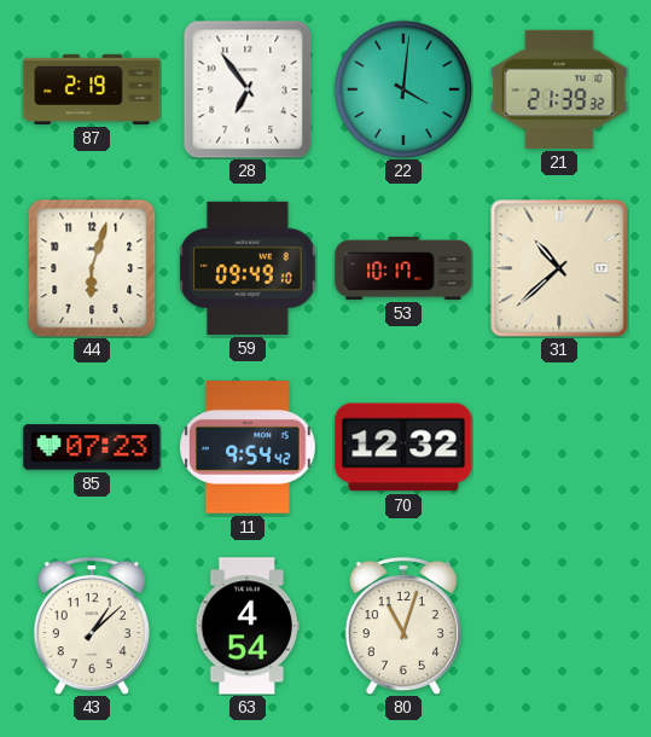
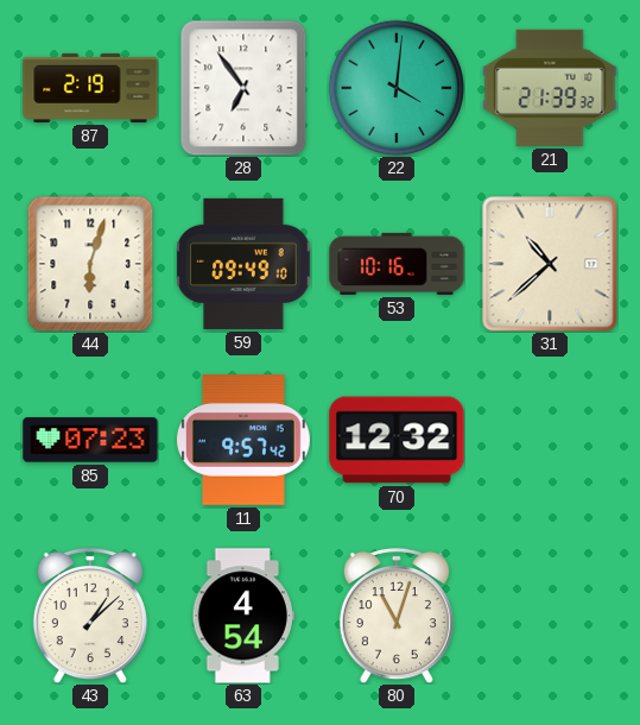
53: 10:17 -> 10:16
11: 9:54 -> 9:57
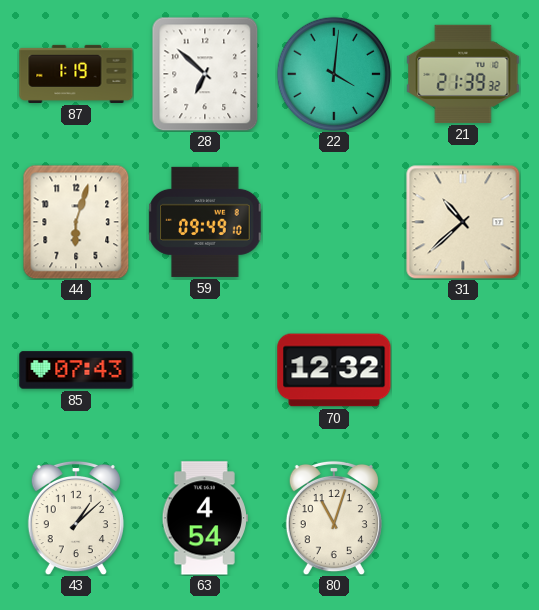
87: 2:19 -> 1:19
28: 6:54 -> 6:52
53: 10:16 -> none
85: 07:23 -> 07:43
11: 9:57 -> none
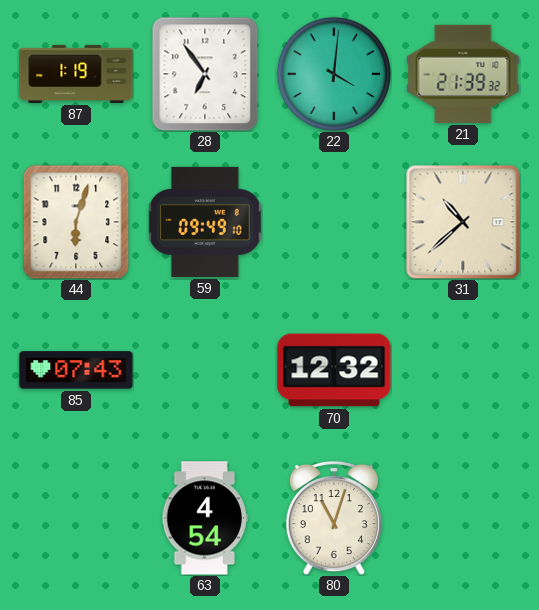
28: 6:52 -> 6:54
43: 1:08 -> none
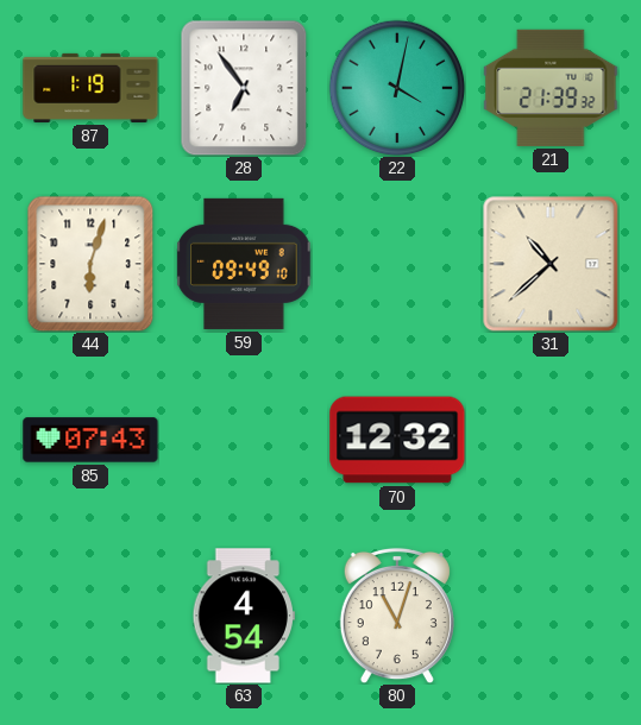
22: 4:01 -> 4:02
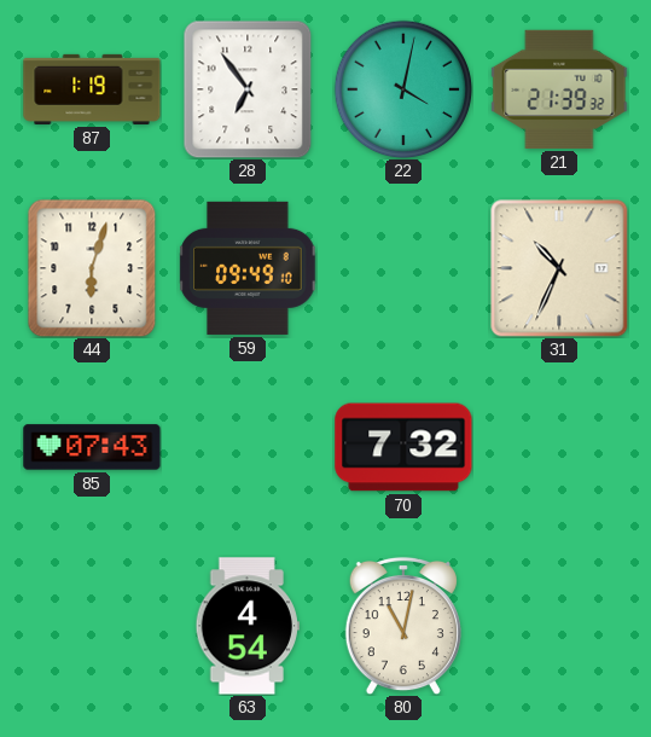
31: 10:38 -> 10:34
70: 12:32 -> 7:32
80: 11:03 -> 11:02
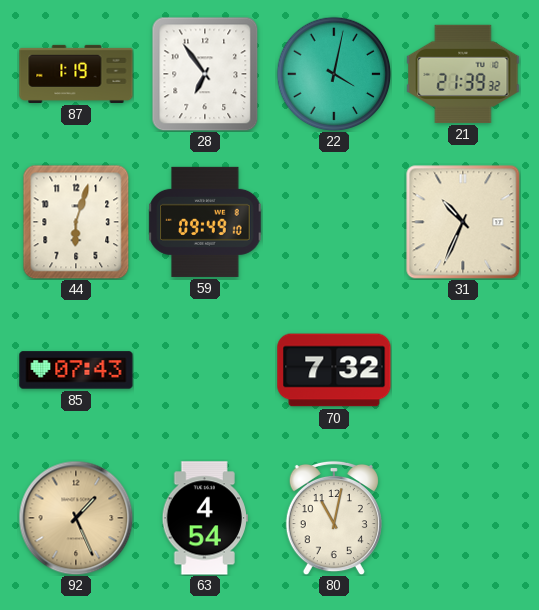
92: none -> 1:26
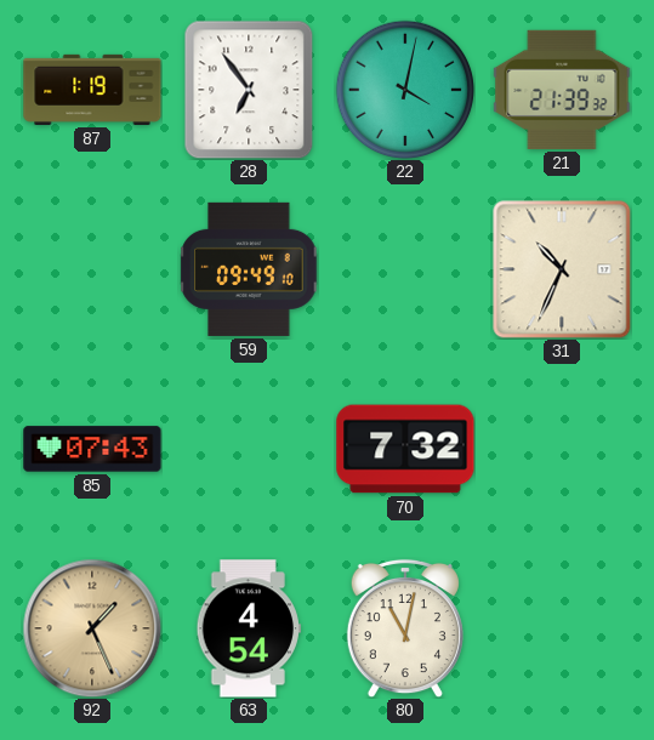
44: 6:03 -> none
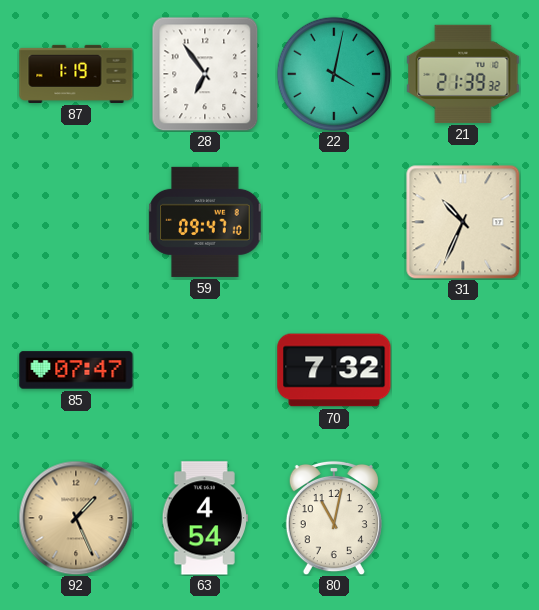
59: 09:49 -> 09:47
85: 07:43 -> 07:47
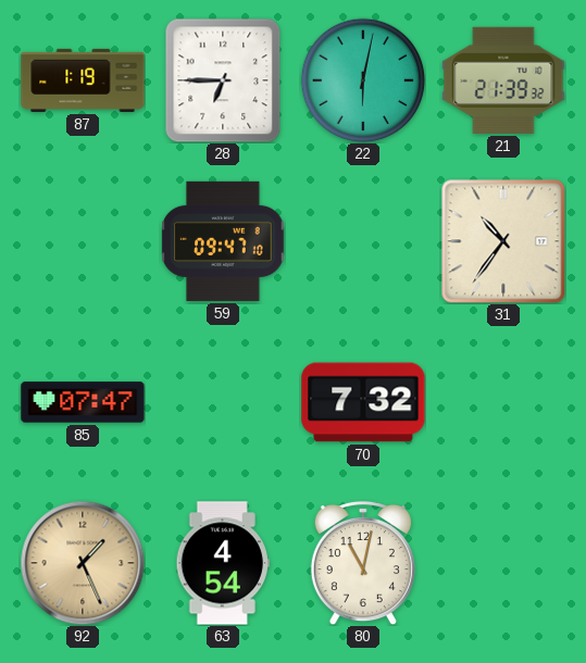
28: 6:54 -> 6:45
22: 4:02 -> 6:02
31: 10:34 -> 10:36
